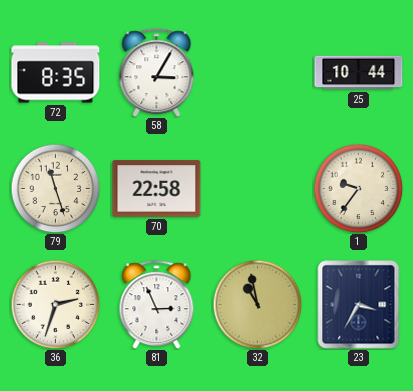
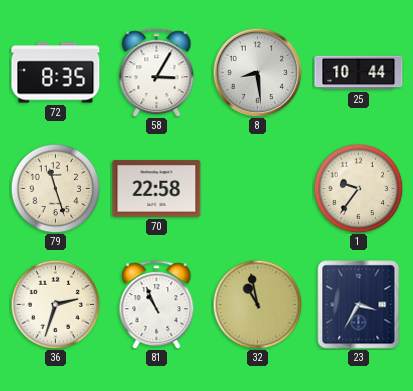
8: none -> 8:29
81: 2:56 -> 10:56
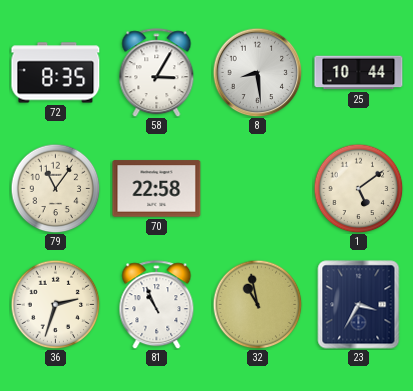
79: 11:27 -> 11:06
1: 9:36 -> 5:09
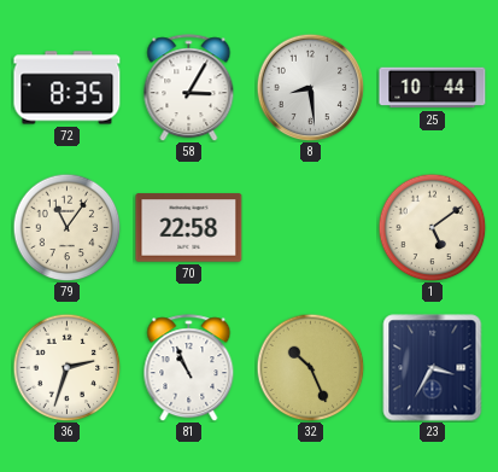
32: 10:58 -> 10:26
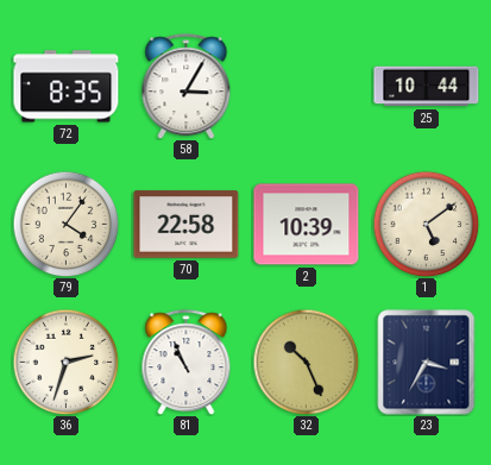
8: 8:29 -> none
79: 11:06 -> 4:06
2: none -> 10:39
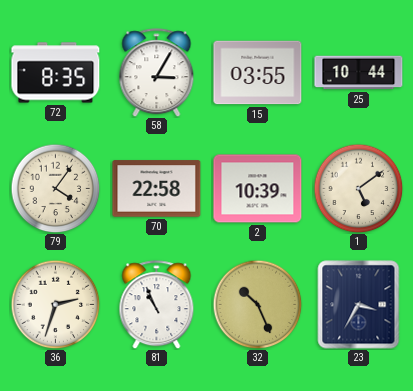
15: none -> 03:55
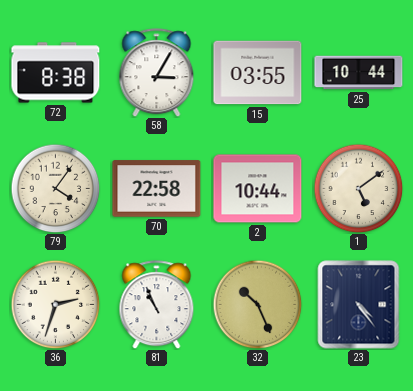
72: 8:35 -> 8:38
2: 10:39 -> 10:44
23: 3:35 -> 4:24
